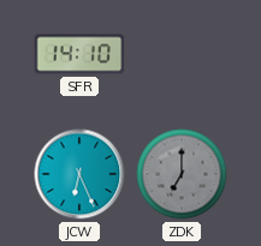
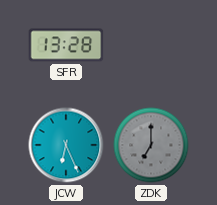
SFR: 14:10 -> 13:28
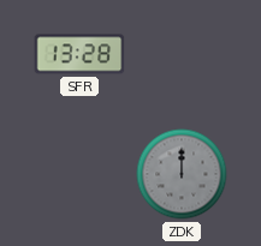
JCW: 6:26 -> none
ZDK: 7:00 -> 12:00
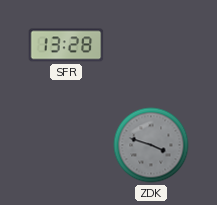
ZDK: 12:00 -> 3:48
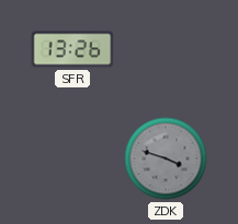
SFR: 13:28 -> 13:26
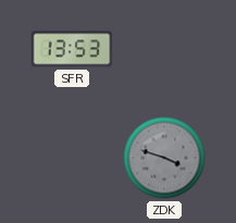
SFR: 13:26 -> 13:53
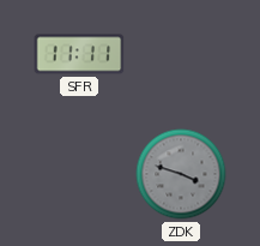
SFR: 13:53 -> 11:11
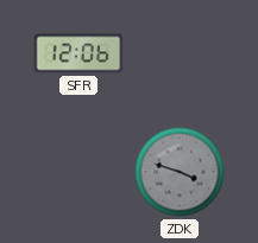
SFR: 11:11 -> 12:06
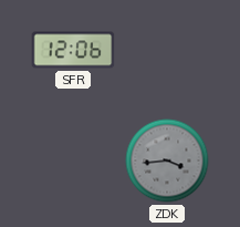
ZDK: 3:48 -> 3:44
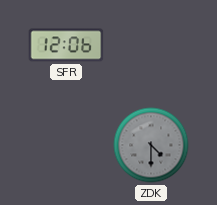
ZDK: 3:44 -> 4:30
